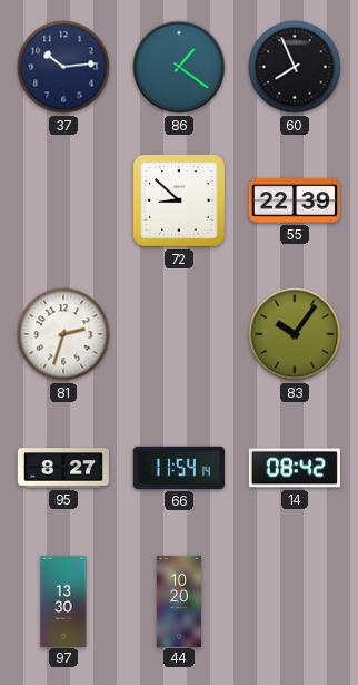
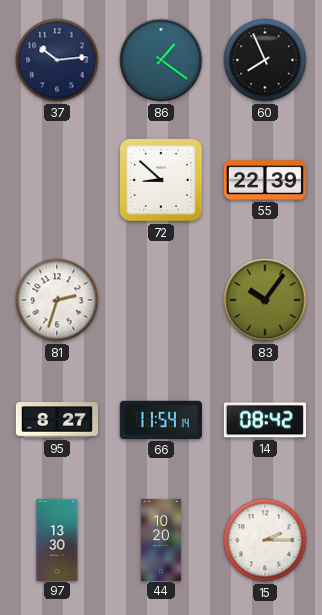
15: none -> 2:15
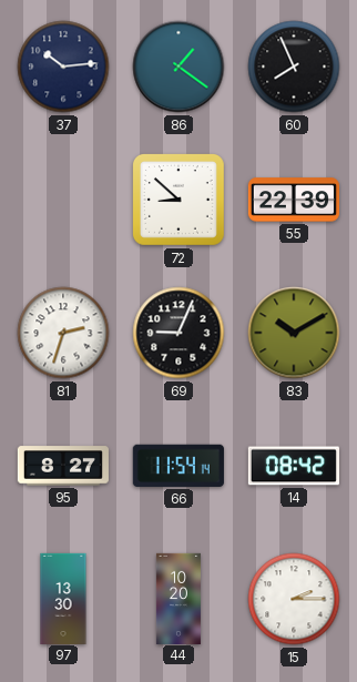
69: none -> 9:04
83: 10:06 -> 10:10
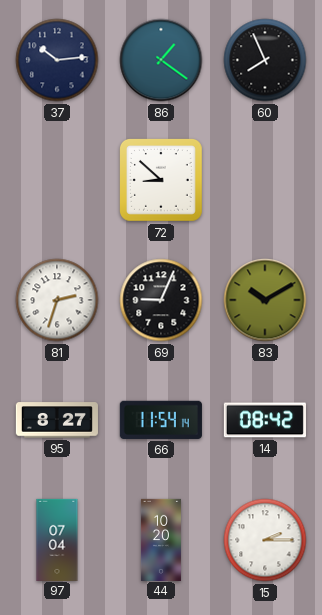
55: 22:39 -> none
97: 13:30 -> 07:04
